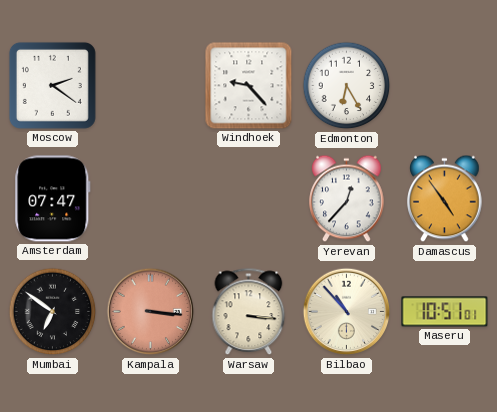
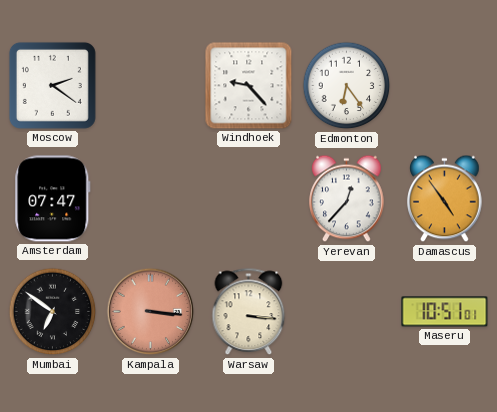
Edmonton: 6:25 -> 6:24
Bilbao: 10:53 -> none
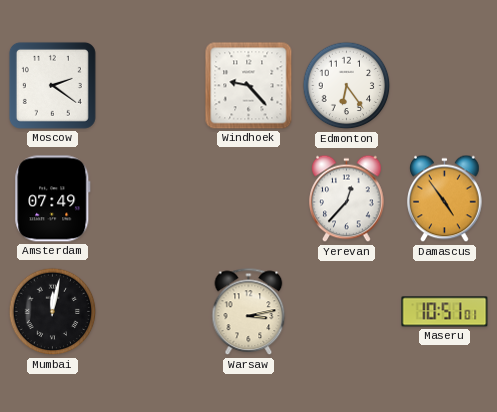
Amsterdam: 07:47 -> 07:49
Mumbai: 6:51 -> 12:02
Kampala: 3:16 -> none
Warsaw: 3:16 -> 3:13
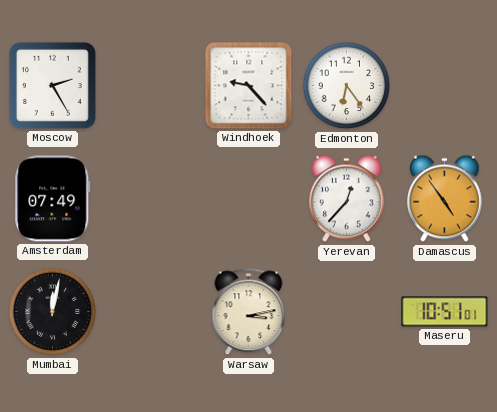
Moscow: 2:21 -> 2:25
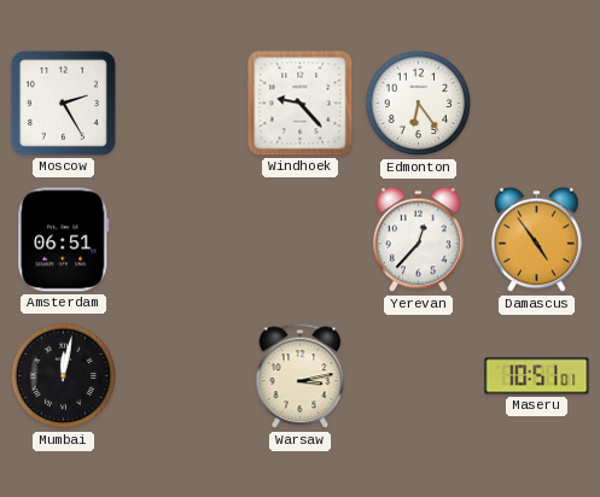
Amsterdam: 07:49 -> 06:51
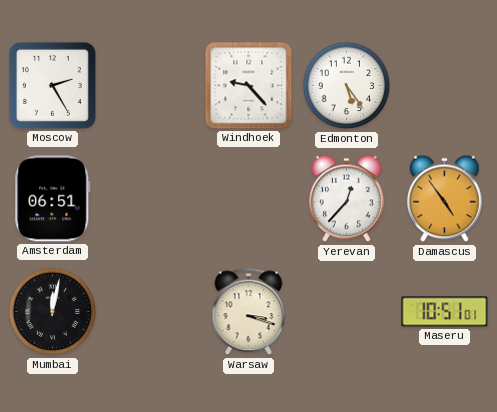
Edmonton: 6:24 -> 5:24
Warsaw: 3:13 -> 3:18
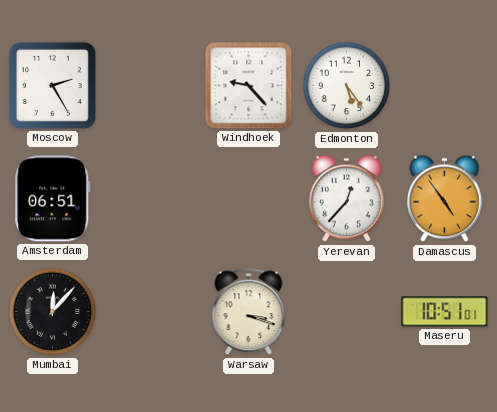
Mumbai: 12:02 -> 12:07
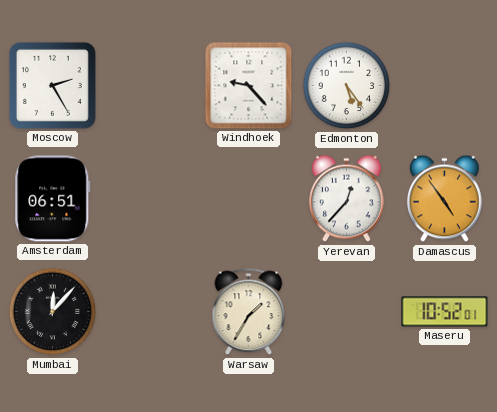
Warsaw: 3:18 -> 1:35
Maseru: 10:51 -> 10:52
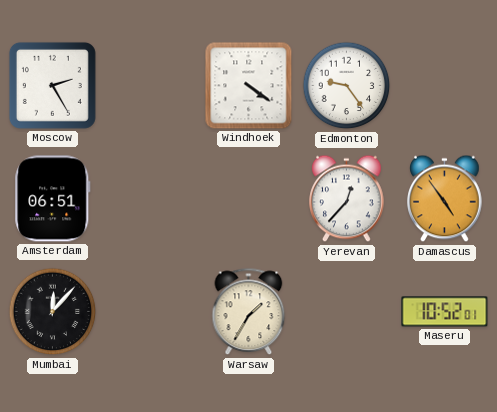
Windhoek: 9:23 -> 4:21
Edmonton: 5:24 -> 9:24
